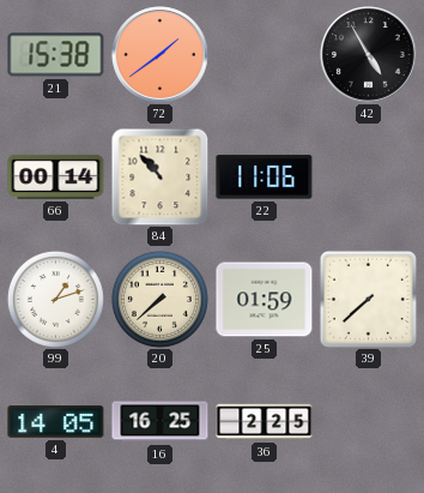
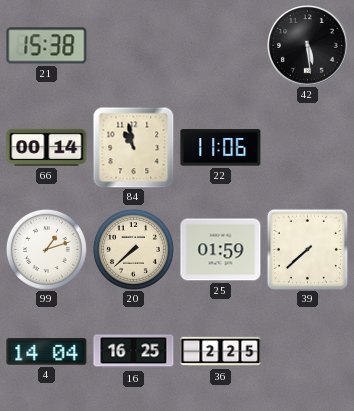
72: 1:39 -> none
42: 4:55 -> 5:29
84: 10:53 -> 10:58
4: 14:05 -> 14:04
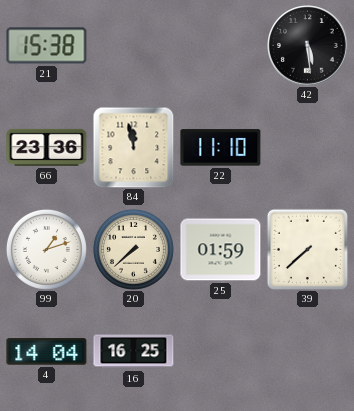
66: 00:14 -> 23:36
84: 10:58 -> 11:58
22: 11:06 -> 11:10
36: 2:25 -> none
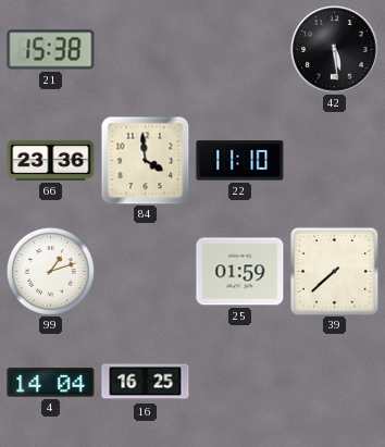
84: 11:58 -> 3:59
20: 7:38 -> none
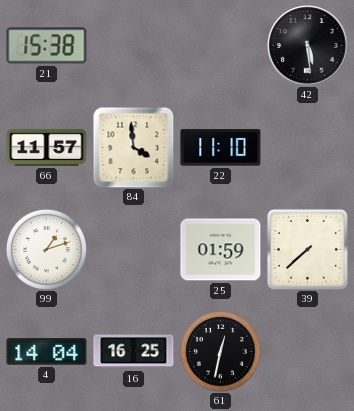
66: 23:36 -> 11:57
61: none -> 12:32
